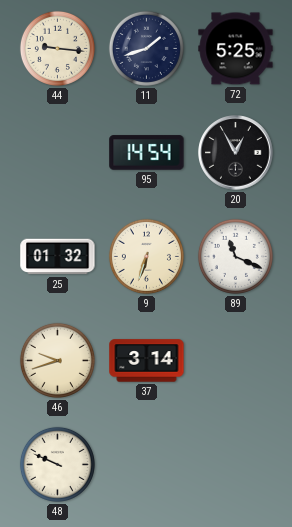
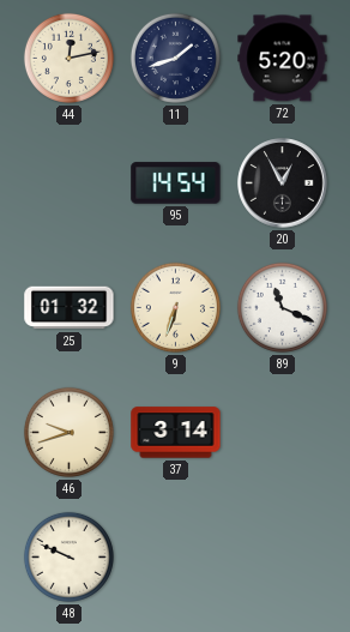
44: 9:16 -> 12:13
72: 5:25 -> 5:20
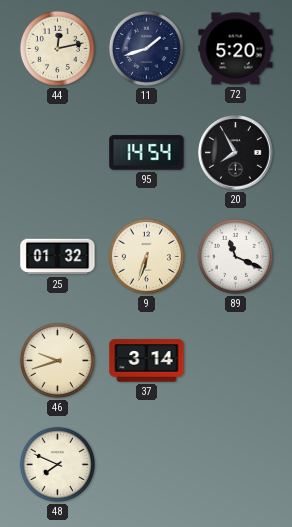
20: 12:55 -> 7:55
48: 9:49 -> 7:49
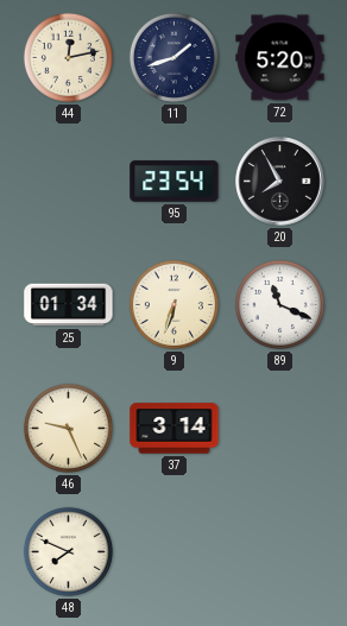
95: 14:54 -> 23:54
25: 01:32 -> 01:34
46: 9:42 -> 9:26
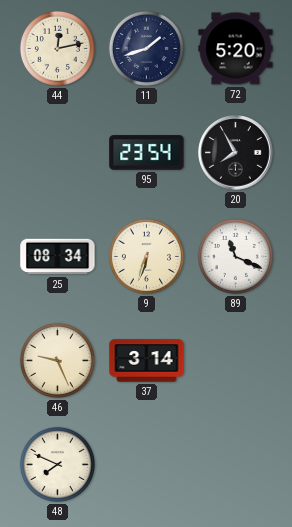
25: 01:34 -> 08:34
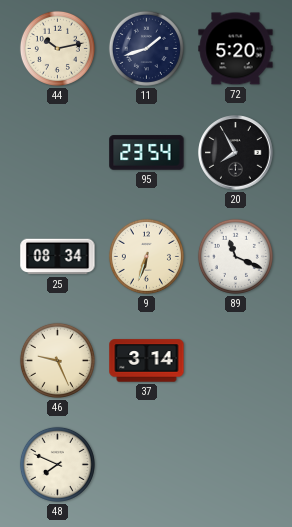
44: 12:13 -> 10:13
